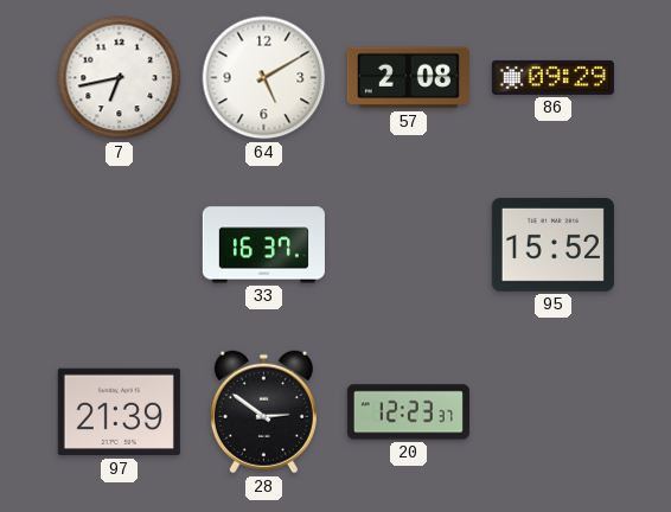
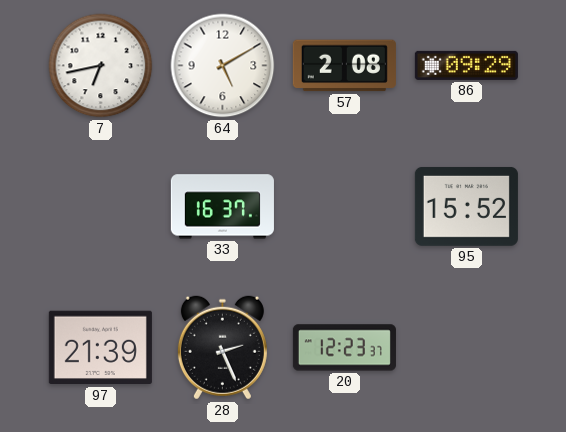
28: 2:51 -> 2:26
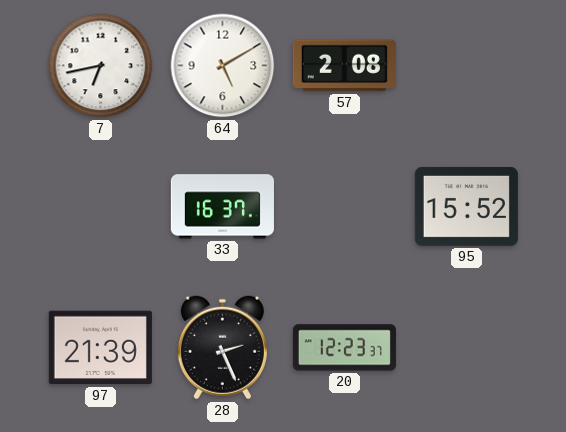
86: 09:29 -> none
